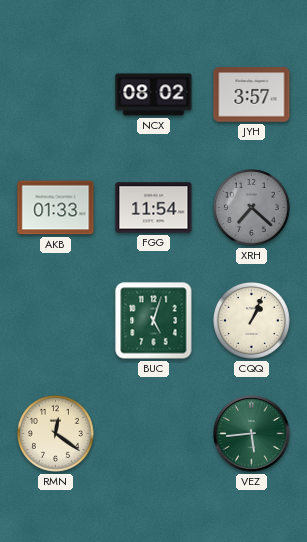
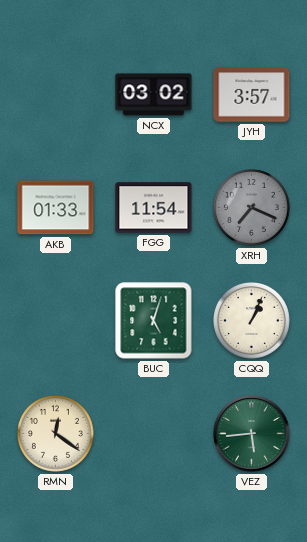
NCX: 08:02 -> 03:02
XRH: 7:22 -> 7:19
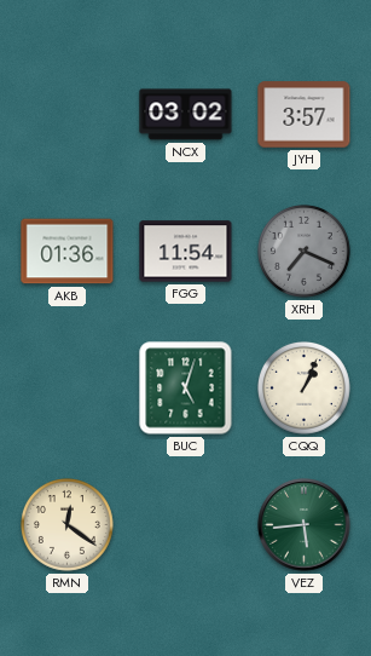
AKB: 01:33 -> 01:36
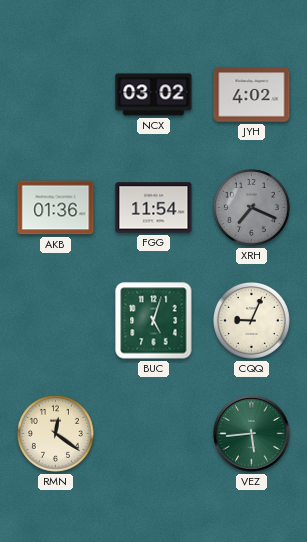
JYH: 3:57 -> 4:02
CQQ: 1:04 -> 9:04
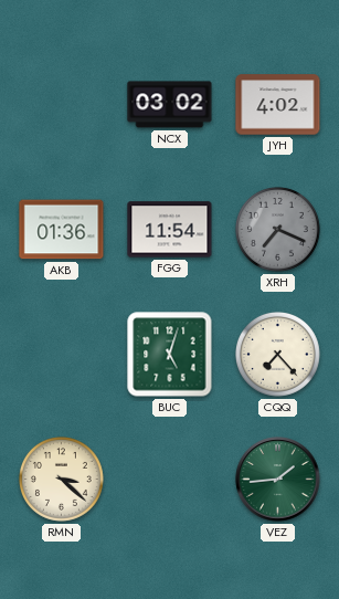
CQQ: 9:04 -> 7:23
RMN: 12:21 -> 3:22
VEZ: 5:44 -> 1:44
